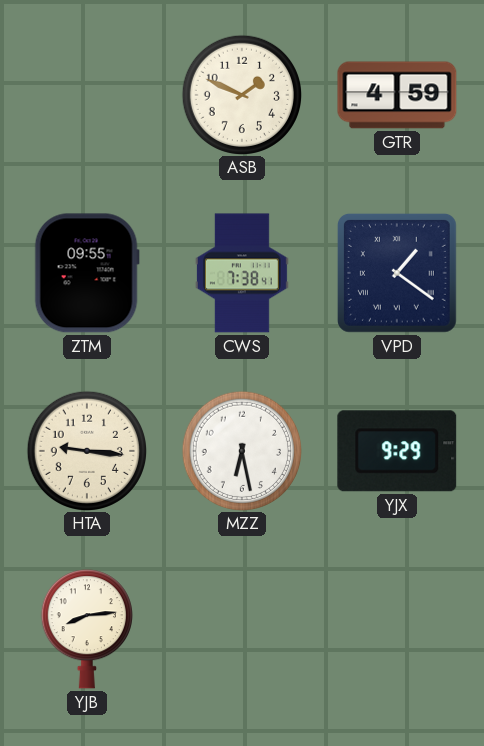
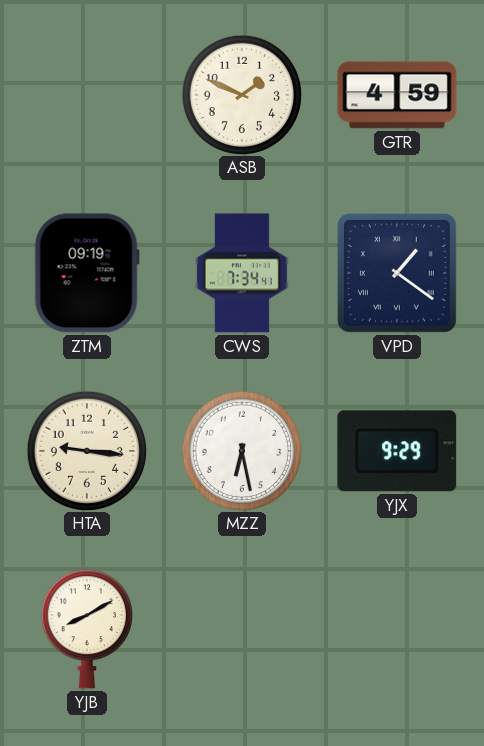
ZTM: 09:55 -> 09:19
CWS: 7:38 -> 7:34
YJB: 8:14 -> 8:10
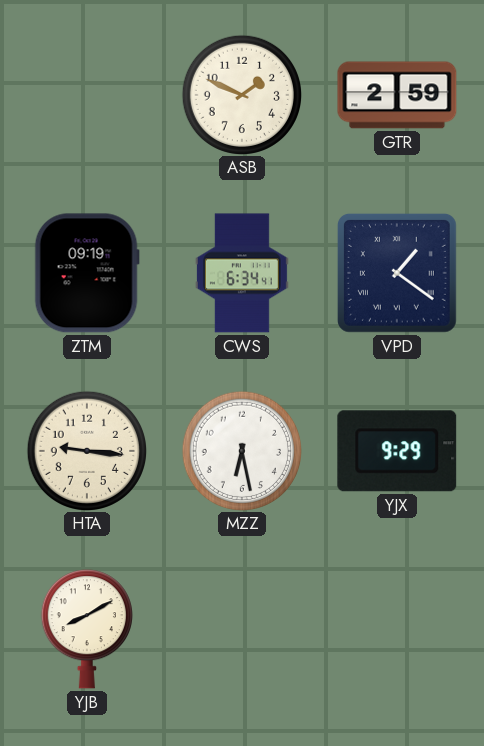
GTR: 4:59 -> 2:59
CWS: 7:34 -> 6:34
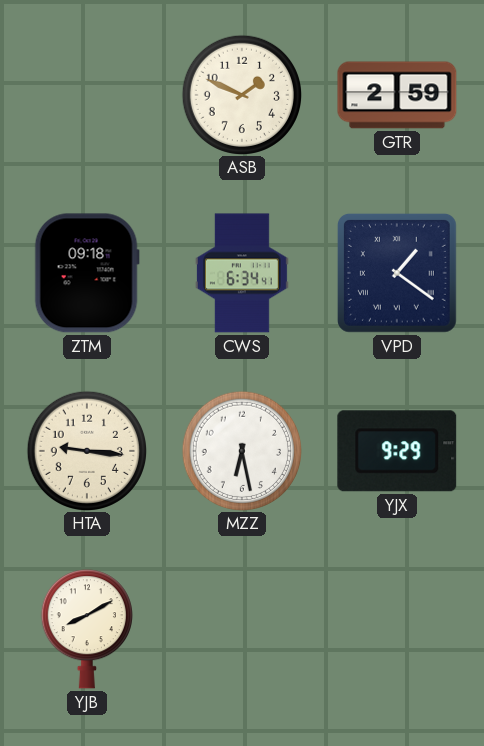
ZTM: 09:19 -> 09:18
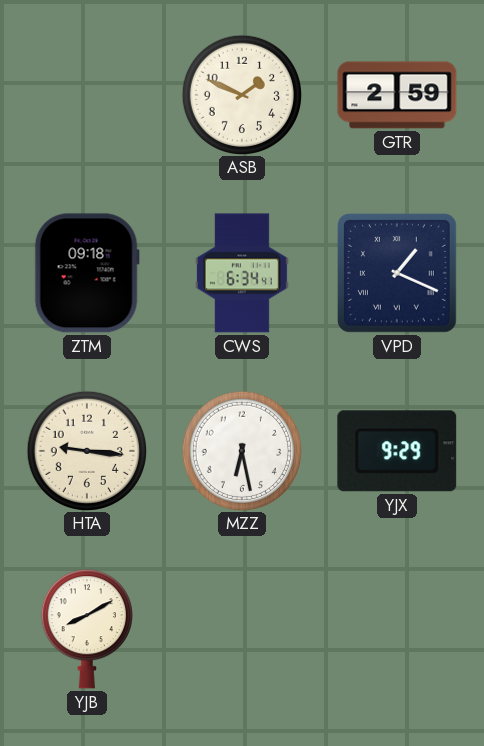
VPD: 1:21 -> 1:19
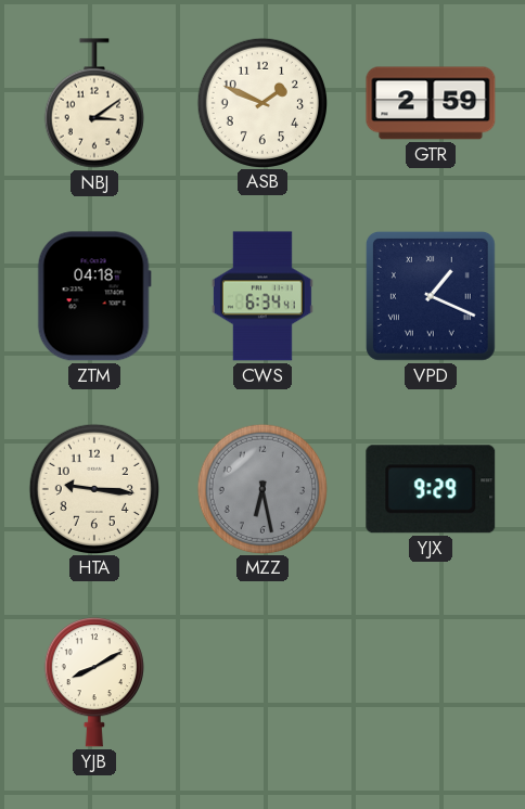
NBJ: none -> 3:09
ZTM: 09:18 -> 04:18
MZZ dial: white -> grey
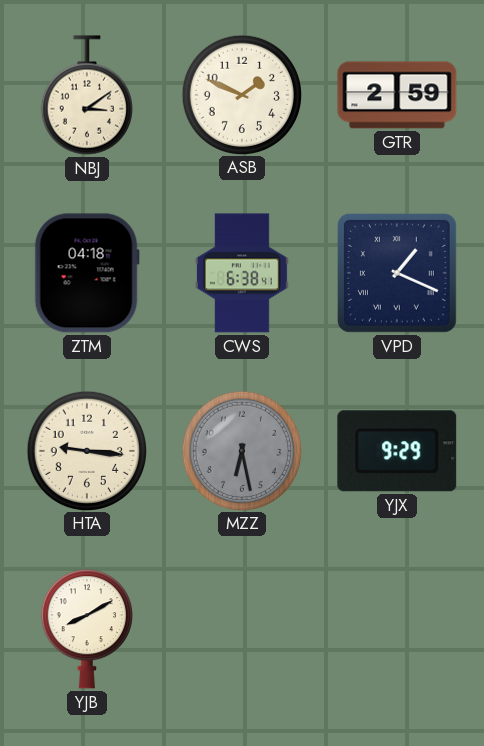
CWS: 6:34 -> 6:38
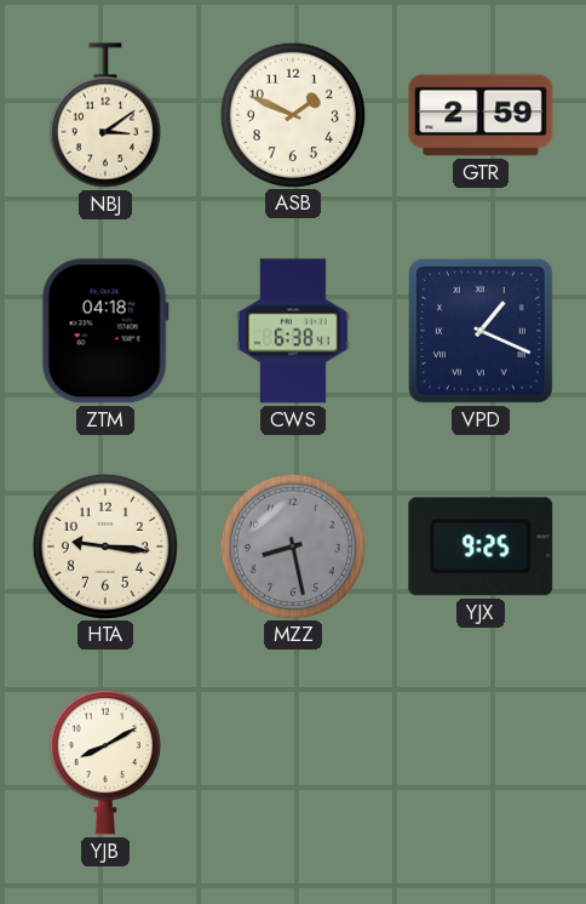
MZZ: 6:28 -> 8:28
YJX: 9:29 -> 9:25
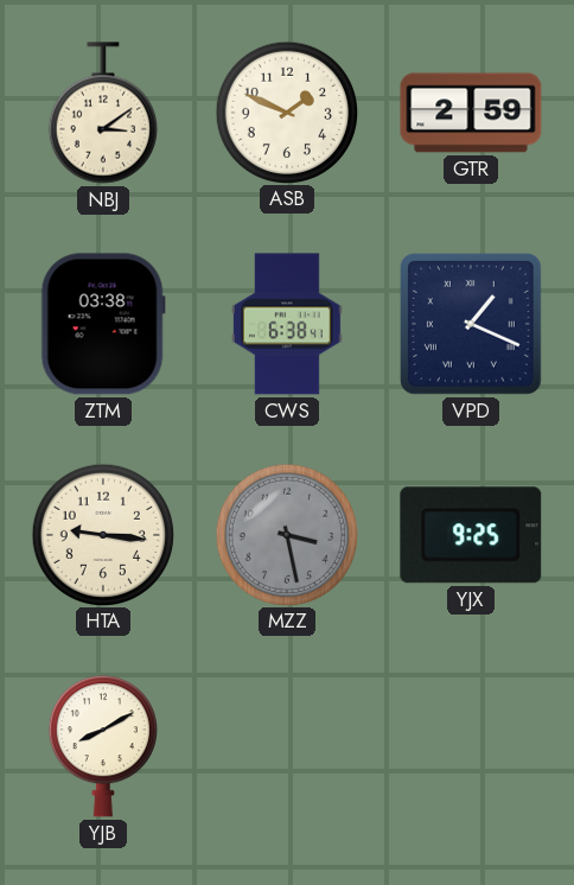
ZTM: 04:18 -> 03:38
MZZ: 8:28 -> 3:28
